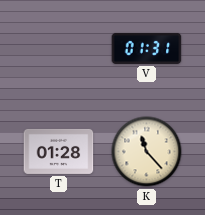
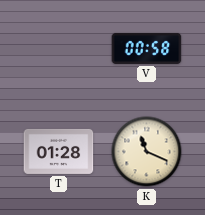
V: 01:31 -> 00:58
K: 11:23 -> 11:19
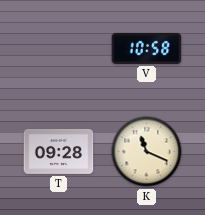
V: 00:58 -> 10:58
T: 01:28 -> 09:28
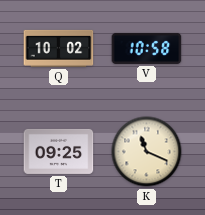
Q: none -> 10:02
T: 09:28 -> 09:25
